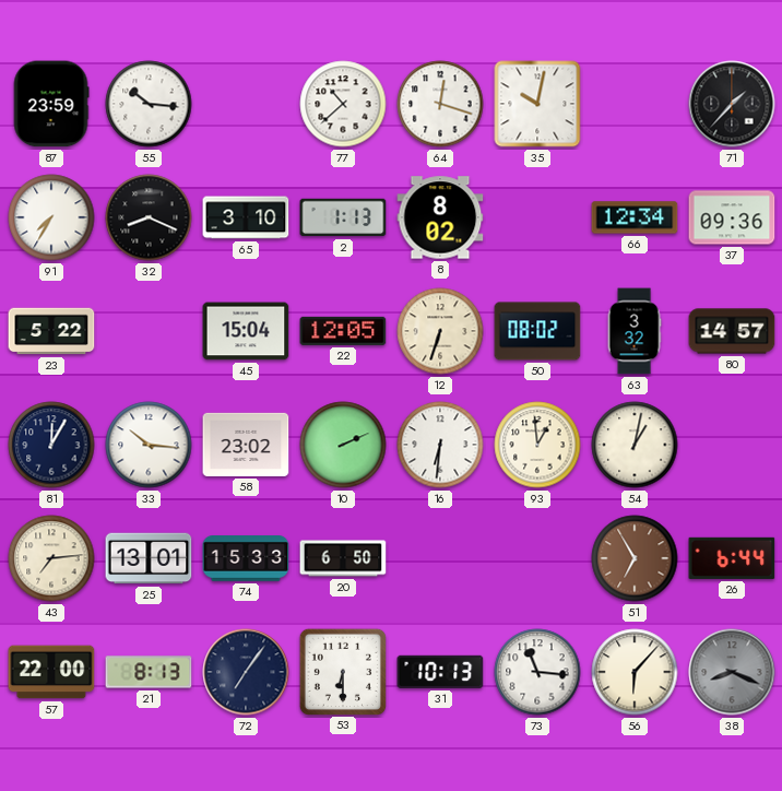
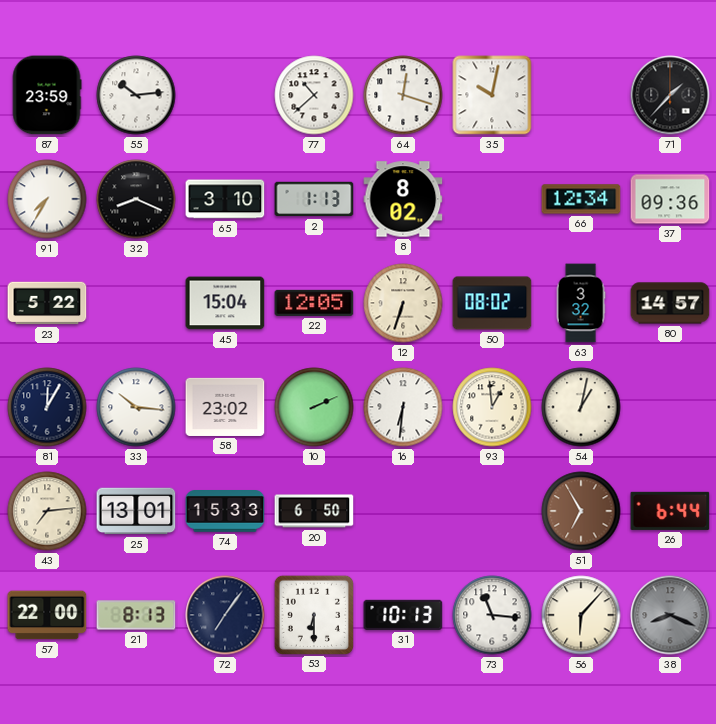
55: 10:16 -> 10:14
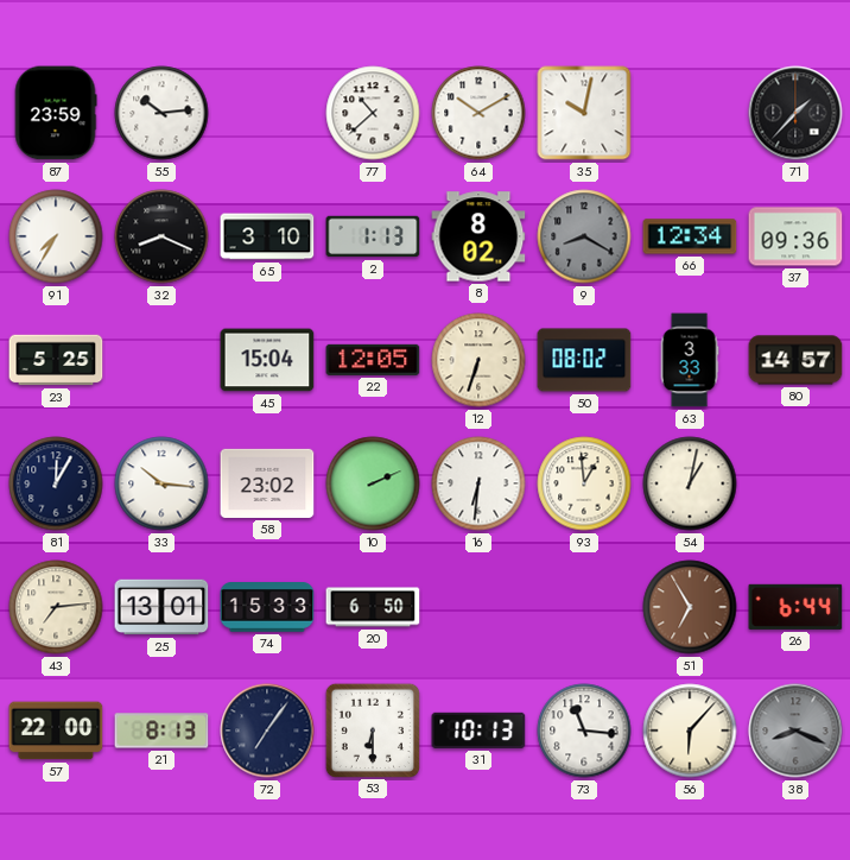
64: 12:18 -> 10:10
9: none -> 8:20
23: 5:22 -> 5:25
63: 3:32 -> 3:33
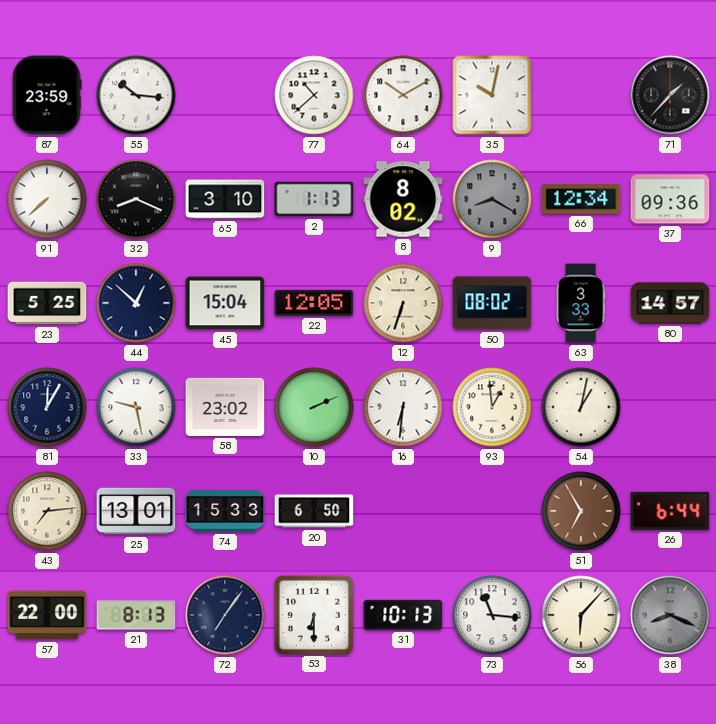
55: 10:14 -> 10:16
91: 7:35 -> 7:38
44: none -> 12:52
33: 10:16 -> 9:28
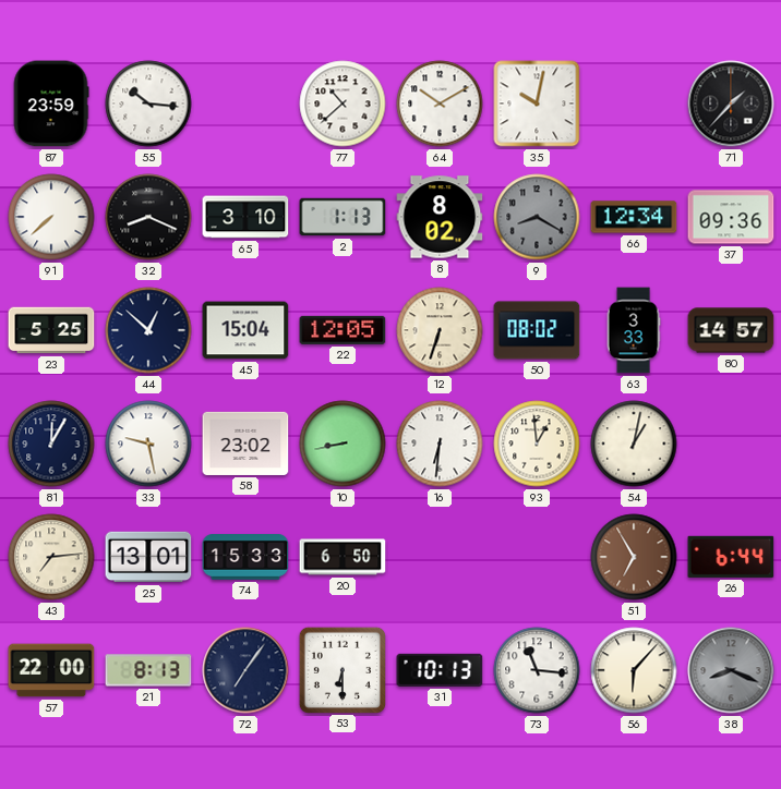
10: 2:11 -> 8:43
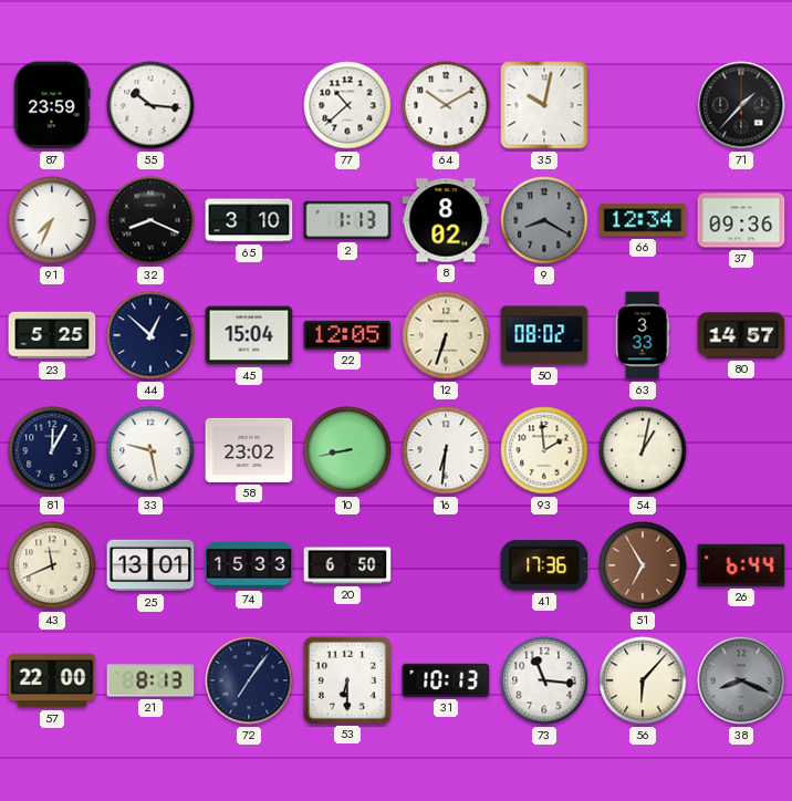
91: 7:38 -> 7:34
93: 12:59 -> 1:59
43: 7:14 -> 11:41
41: none -> 17:36
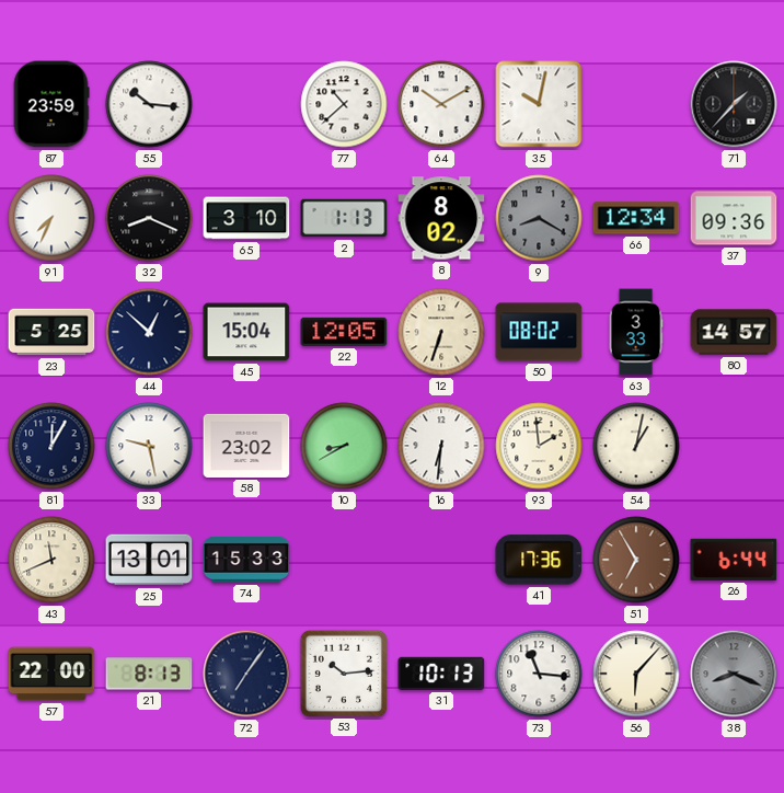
10: 8:43 -> 8:40
20: 6:50 -> none
53: 6:30 -> 10:14
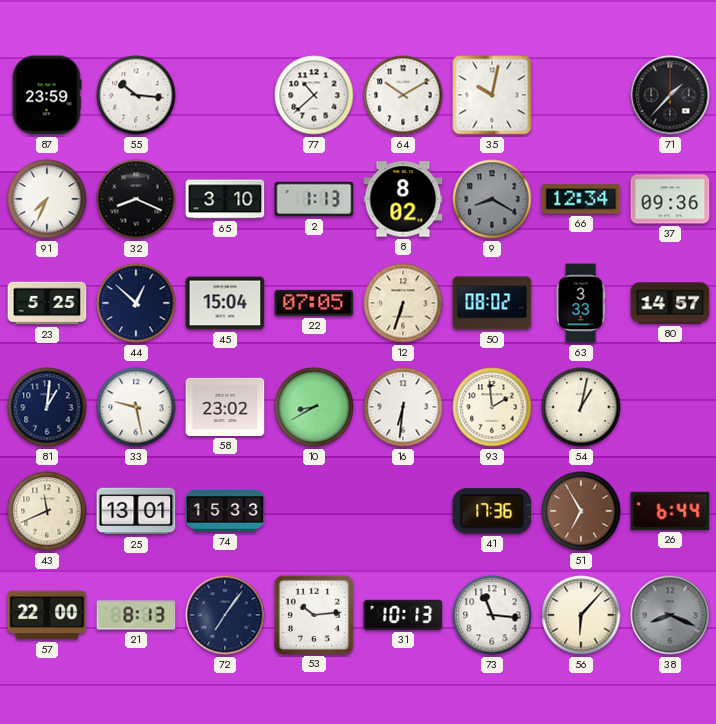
22: 12:05 -> 07:05
81: 12:05 -> 1:01
